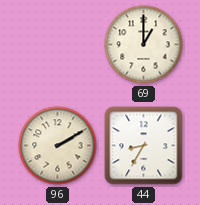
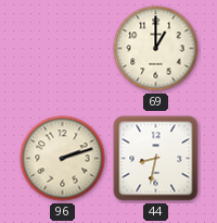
96: 2:10 -> 2:12
44: 8:35 -> 8:32
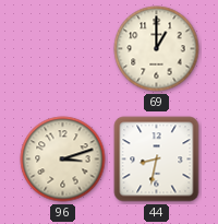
96: 2:12 -> 3:12
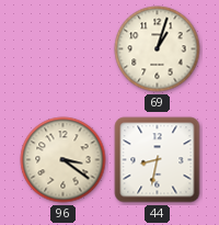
69: 1:00 -> 1:03
96: 3:12 -> 3:21
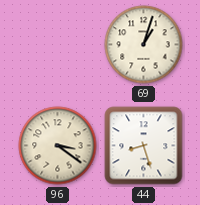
44: 8:32 -> 8:27
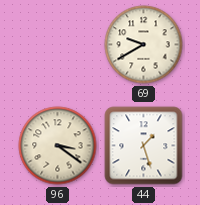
69: 1:03 -> 9:40
44: 8:27 -> 1:27
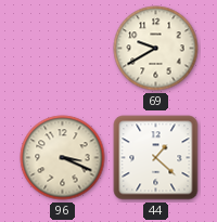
96: 3:21 -> 3:19
44: 1:27 -> 1:22
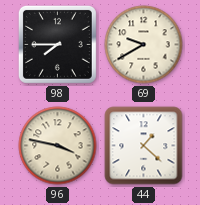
98: none -> 7:45
96: 3:19 -> 3:47
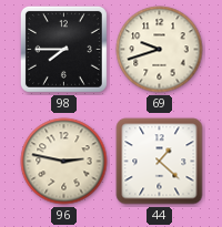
69: 9:40 -> 9:42
96: 3:47 -> 2:47
